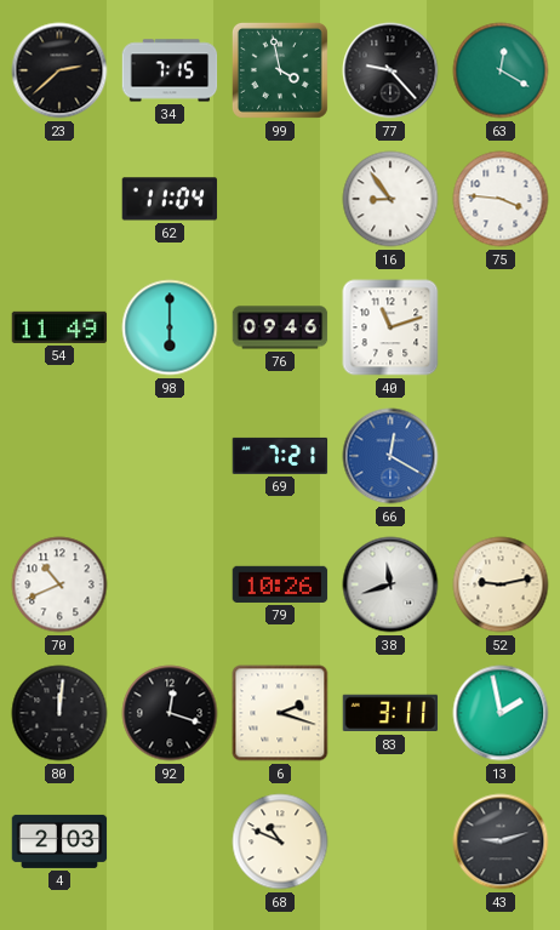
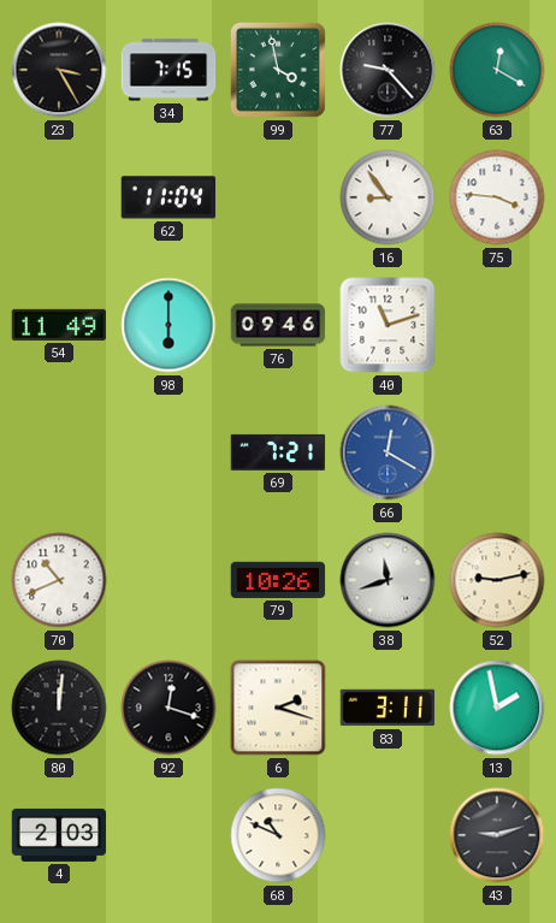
23: 2:38 -> 3:25
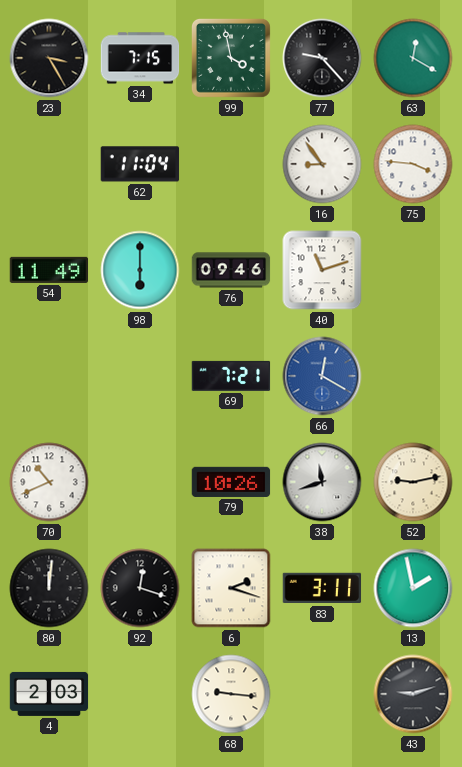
68: 10:49 -> 9:16
